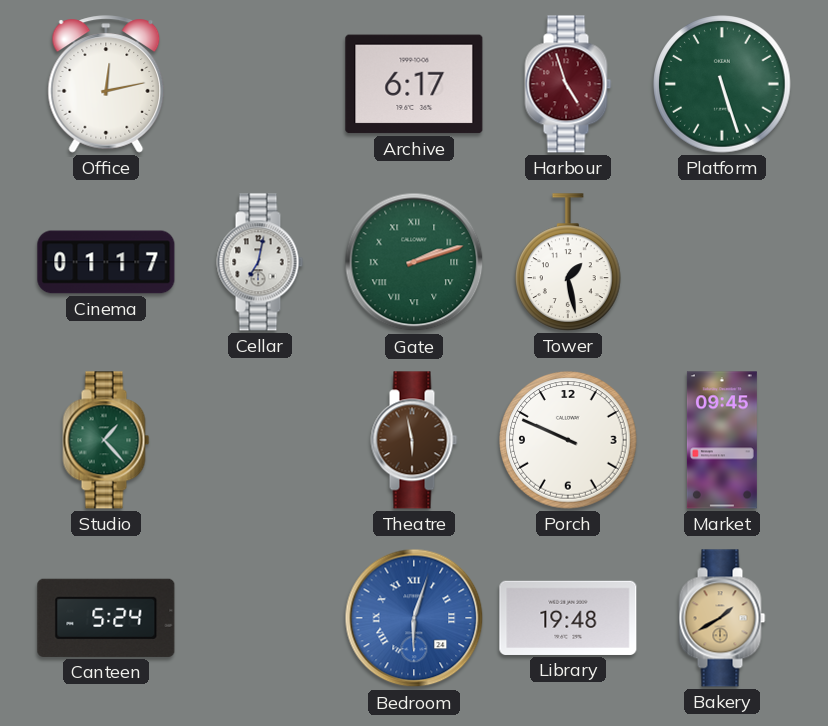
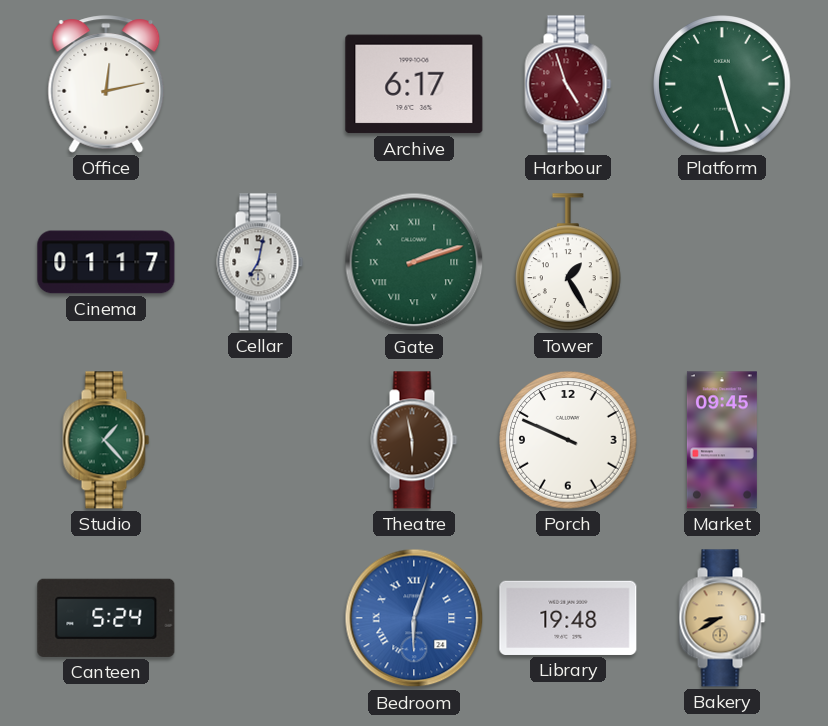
Tower: 1:28 -> 1:25
Bakery: 1:40 -> 8:40
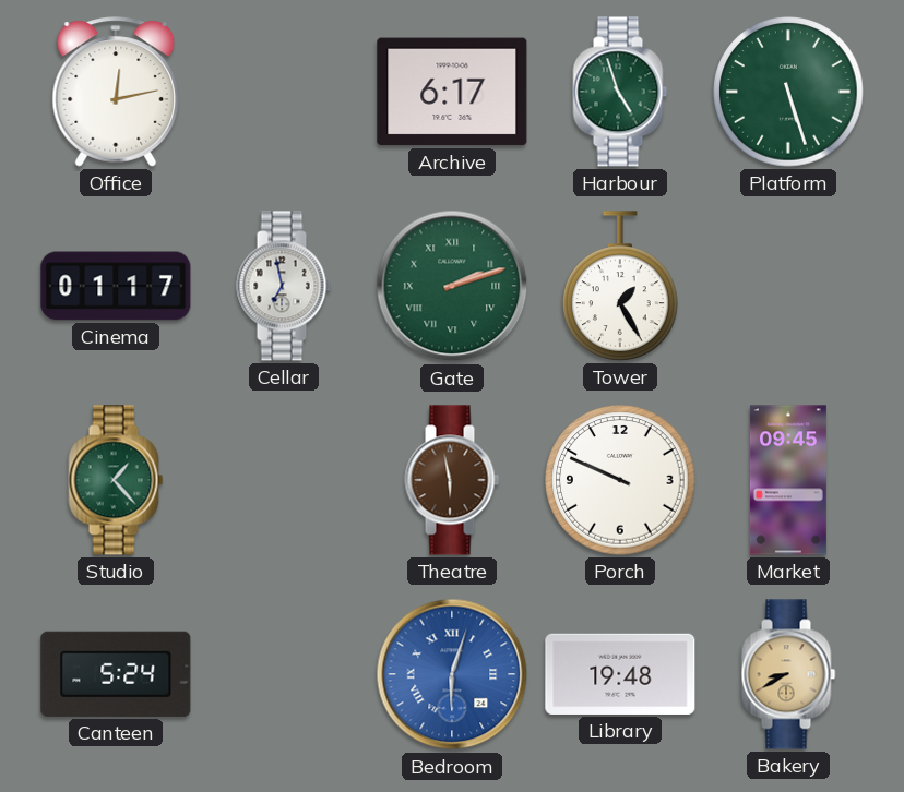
Harbour dial: burgundy -> green
Cellar: 7:02 -> 6:58
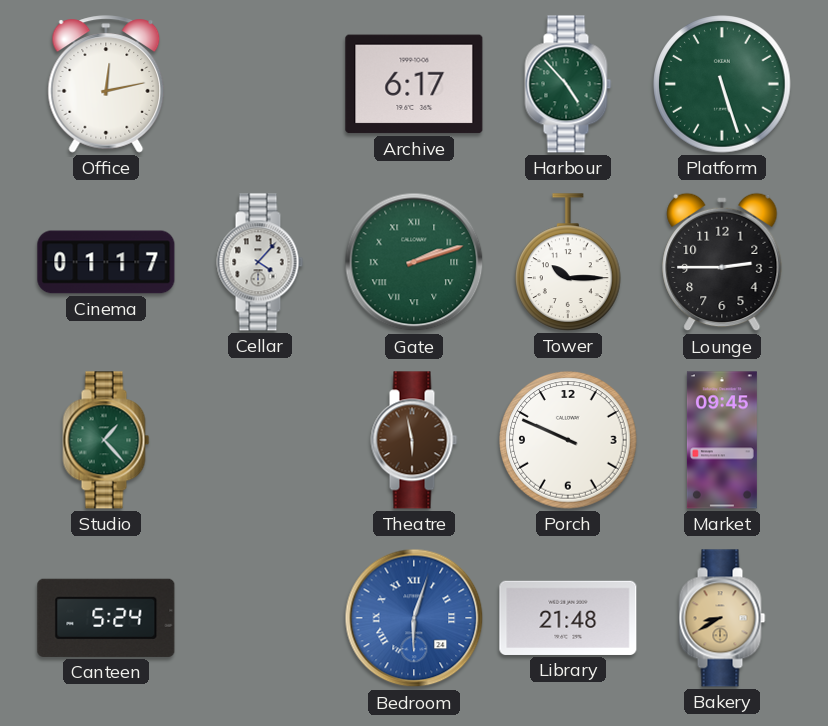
Harbour: 4:57 -> 4:53
Cellar: 6:58 -> 4:07
Tower: 1:25 -> 10:15
Lounge: none -> 2:45
Library: 19:48 -> 21:48
